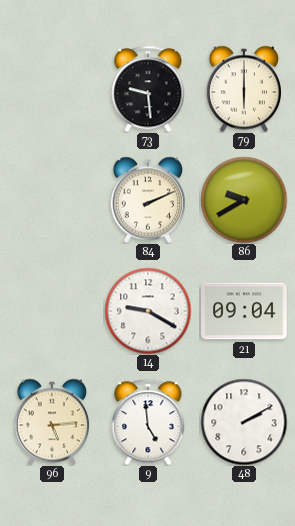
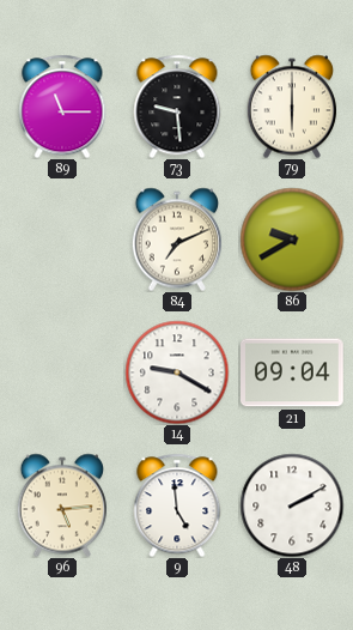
89: none -> 11:15
84: 2:11 -> 7:11
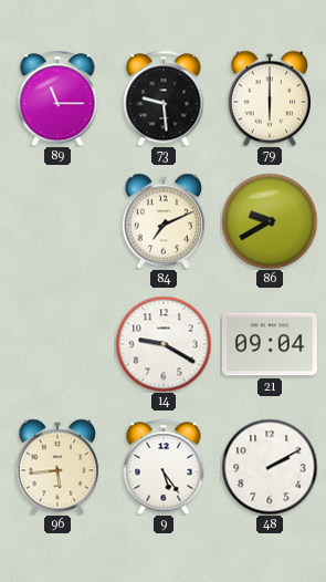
96: 5:14 -> 5:44
9: 4:59 -> 5:24
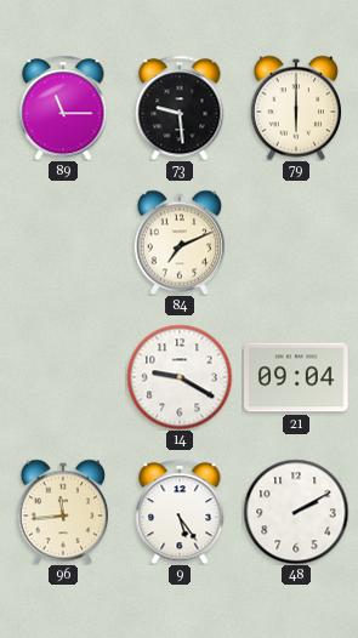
86: 9:40 -> none
96: 5:44 -> 11:44
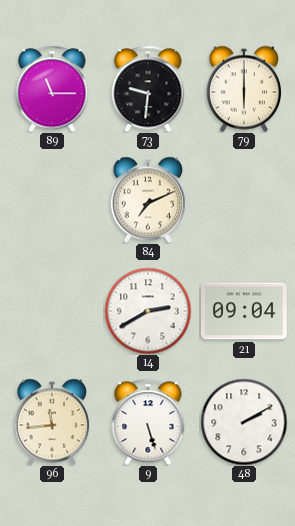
73: 9:29 -> 9:31
14: 9:20 -> 2:40
9: 5:24 -> 5:27
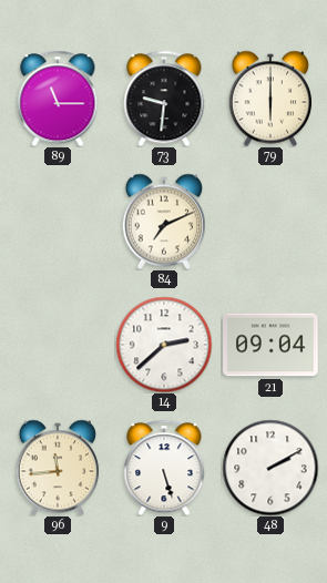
14: 2:40 -> 2:38
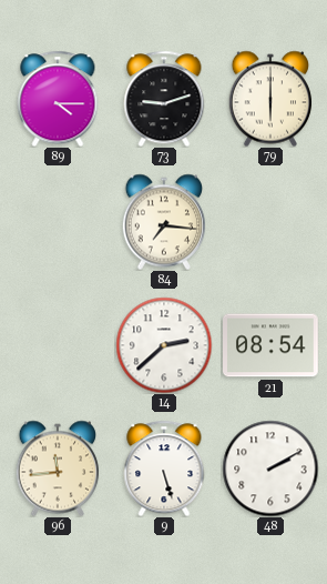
89: 11:15 -> 4:15
73: 9:31 -> 9:12
84: 7:11 -> 7:16
21: 09:04 -> 08:54
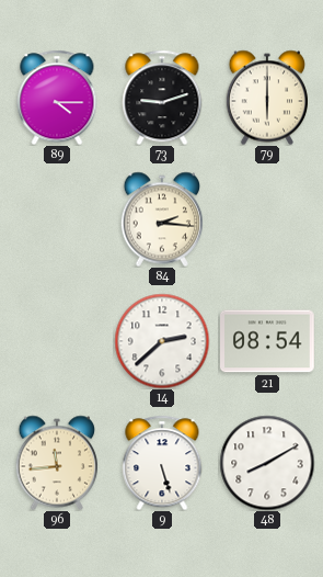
84: 7:16 -> 2:16
48: 2:10 -> 8:10
